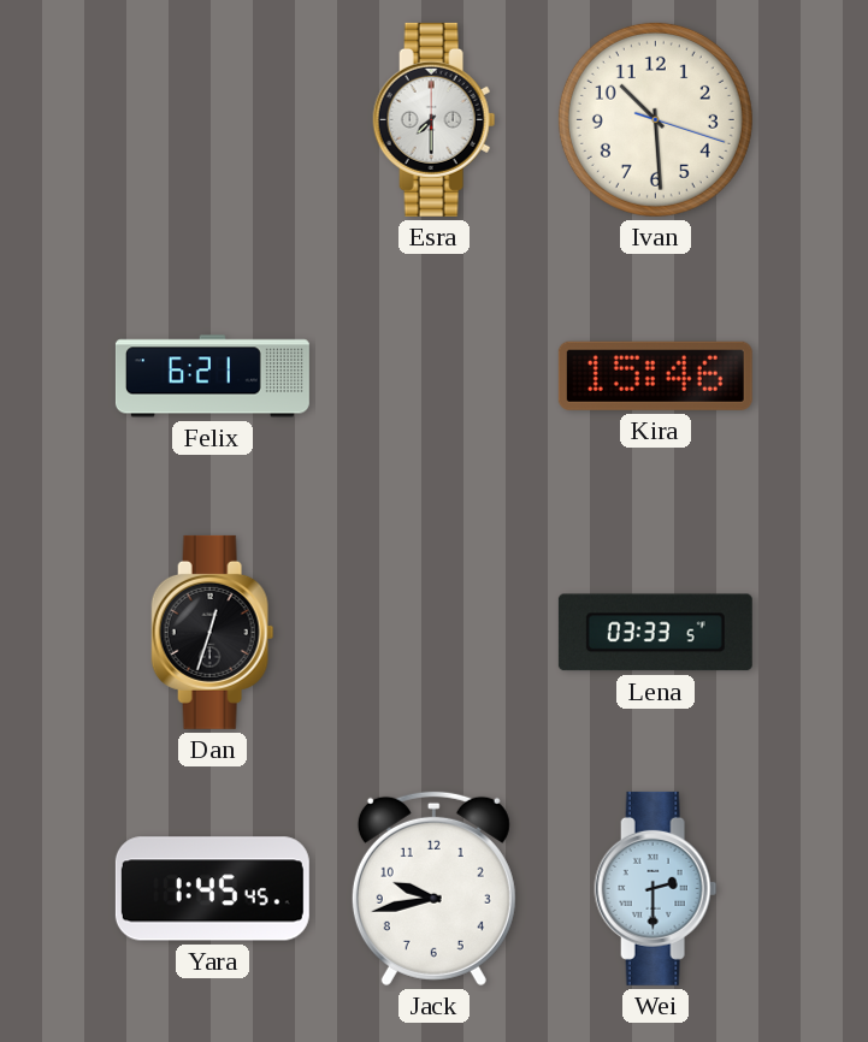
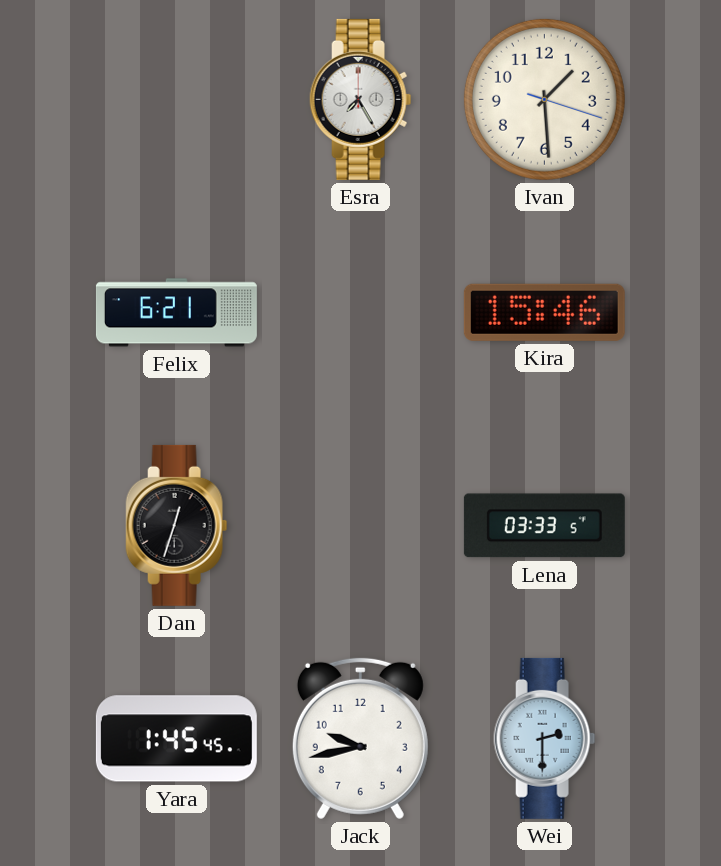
Esra: 7:30 -> 7:25
Ivan: 10:29 -> 1:29
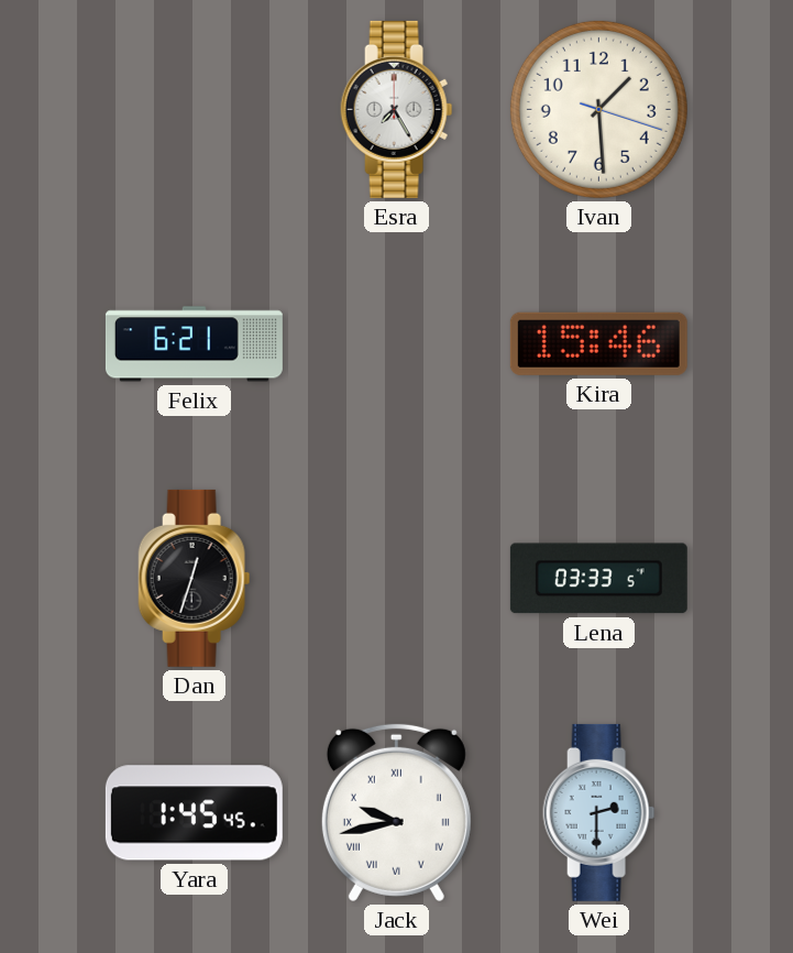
Jack numerals: Arabic -> Roman
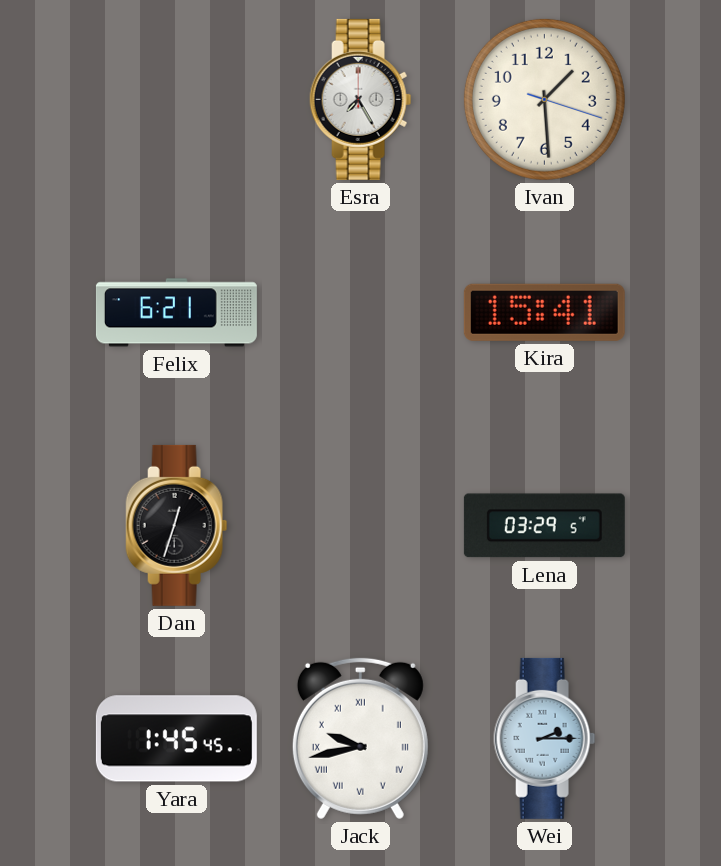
Kira: 15:46 -> 15:41
Lena: 03:33 -> 03:29
Wei: 2:30 -> 2:15
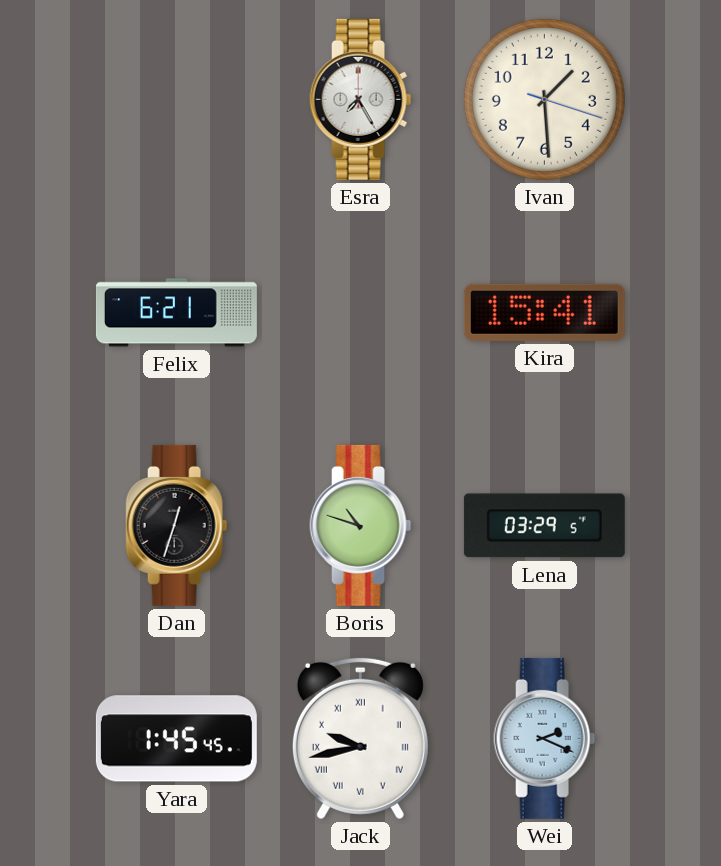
Boris: none -> 10:48
Wei: 2:15 -> 2:19
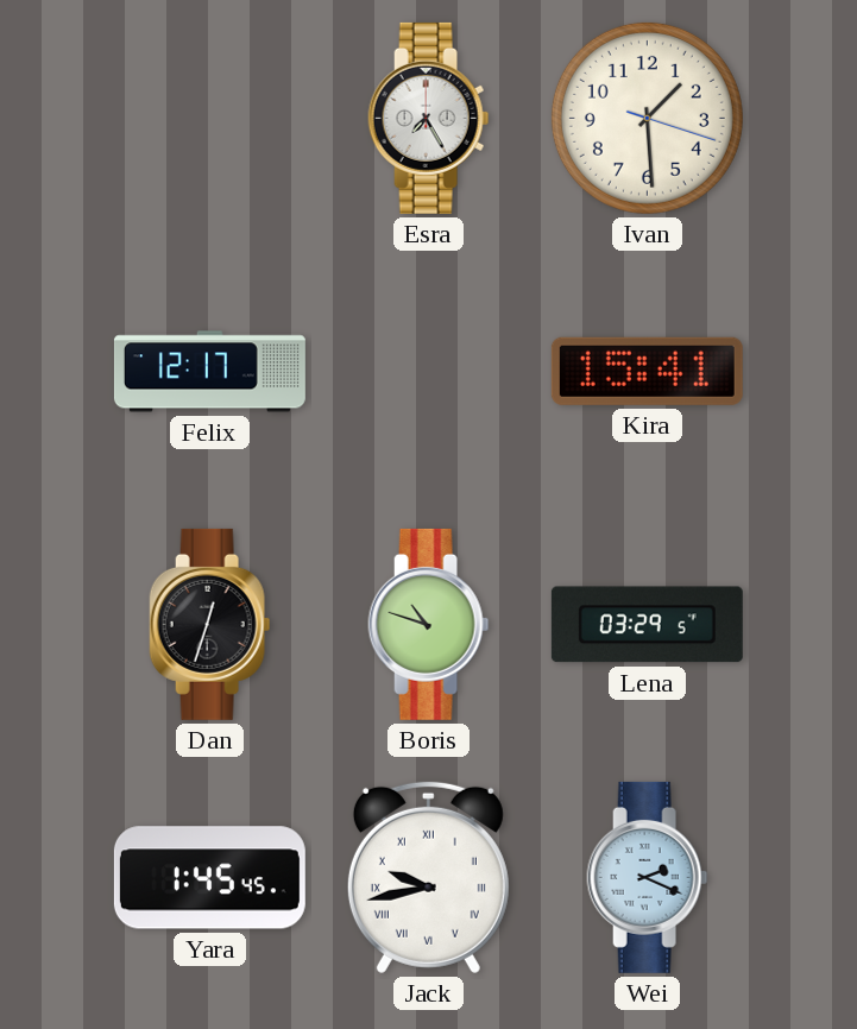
Felix: 6:21 -> 12:17
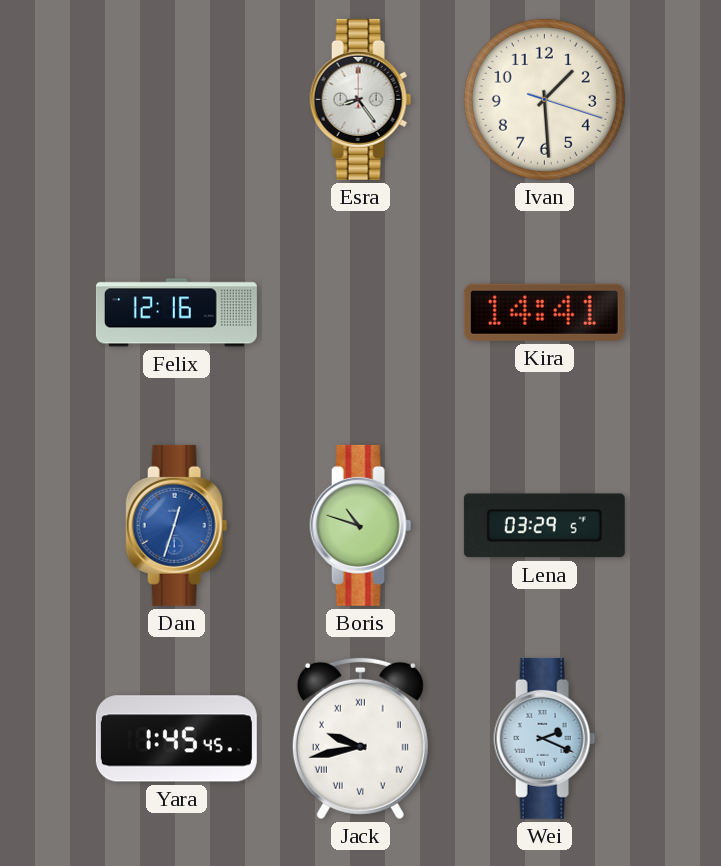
Esra: 7:25 -> 8:24
Felix: 12:17 -> 12:16
Kira: 15:41 -> 14:41
Dan dial: black -> blue
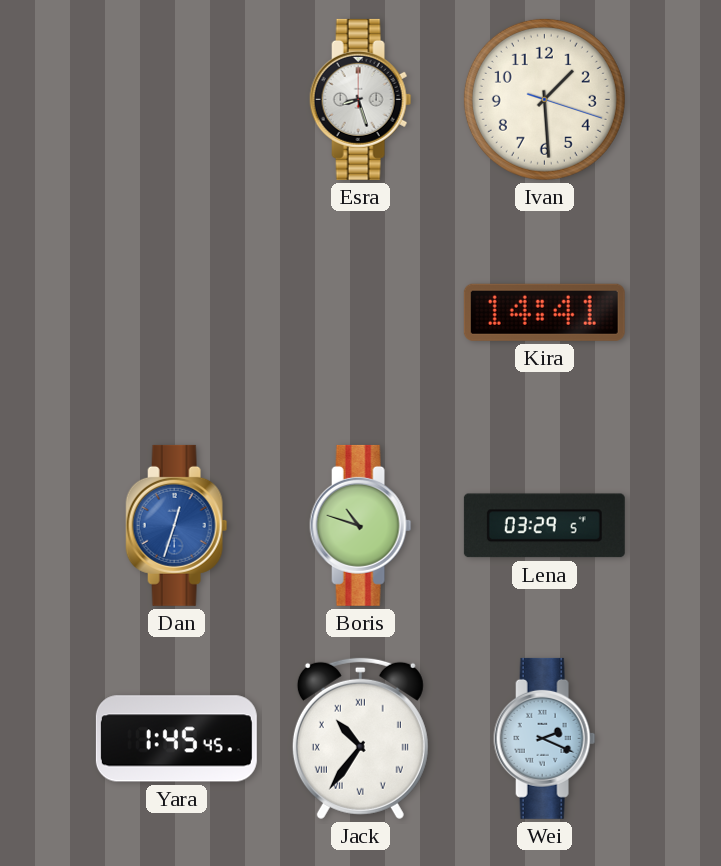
Esra: 8:24 -> 8:27
Felix: 12:16 -> none
Jack: 9:43 -> 10:36
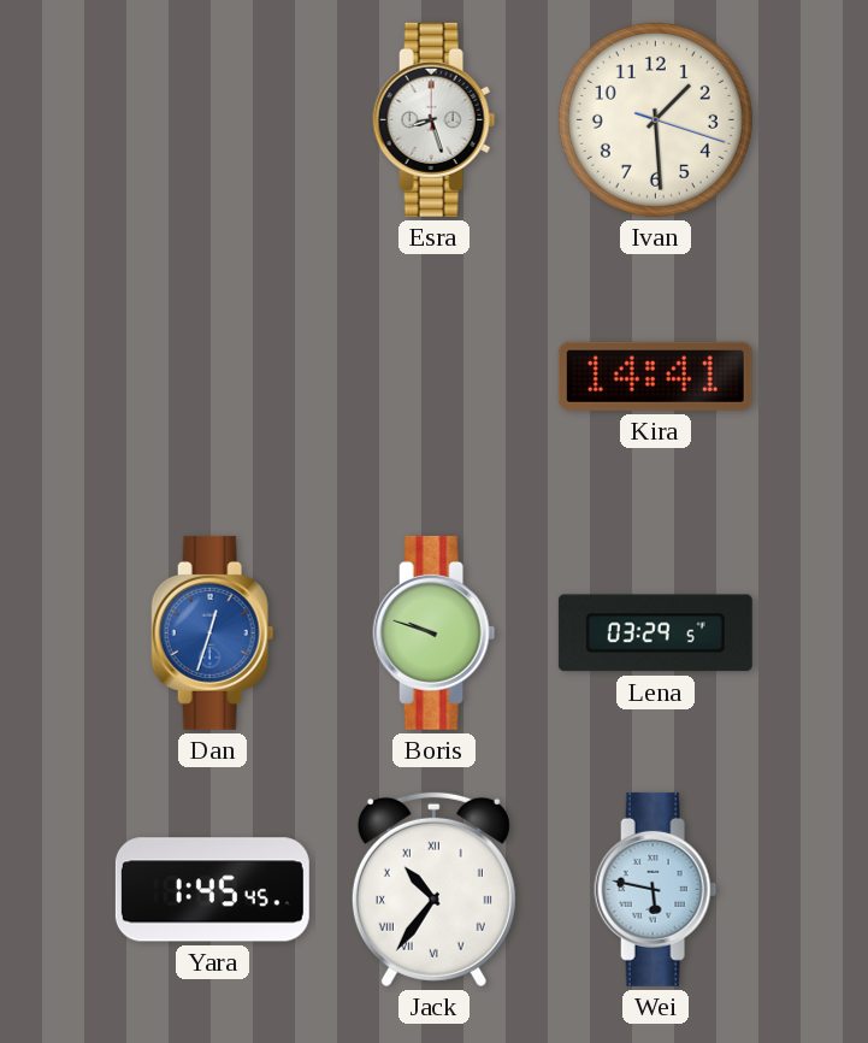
Boris: 10:48 -> 9:48
Wei: 2:19 -> 5:47
